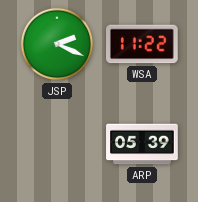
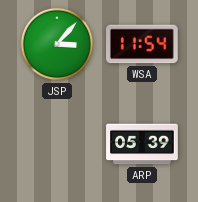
JSP: 2:19 -> 3:07
WSA: 11:22 -> 11:54
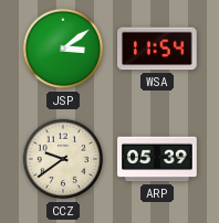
JSP: 3:07 -> 3:09
CCZ: none -> 9:39
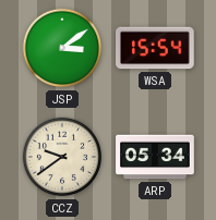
WSA: 11:54 -> 15:54
ARP: 05:39 -> 05:34
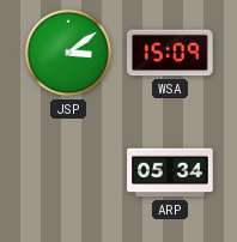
WSA: 15:54 -> 15:09
CCZ: 9:39 -> none
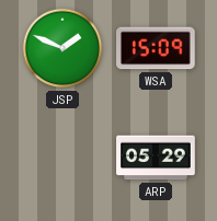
JSP: 3:09 -> 1:49
ARP: 05:34 -> 05:29
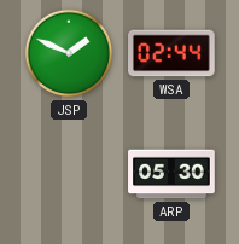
WSA: 15:09 -> 02:44
ARP: 05:29 -> 05:30
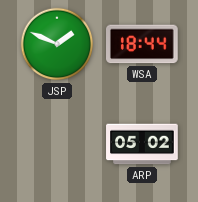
WSA: 02:44 -> 18:44
ARP: 05:30 -> 05:02
